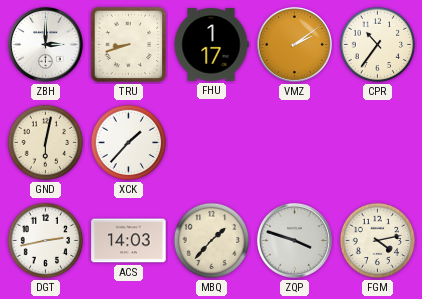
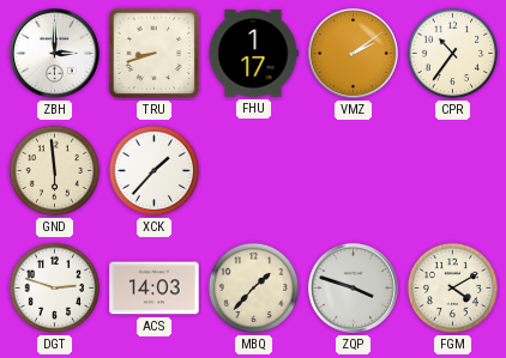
GND: 6:02 -> 5:59
DGT: 2:43 -> 2:48
FGM: 4:13 -> 4:10
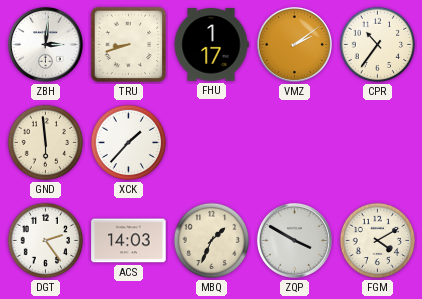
ZBH: 3:00 -> 3:01
DGT: 2:48 -> 2:24
MBQ: 1:37 -> 1:34
ZQP: 3:48 -> 3:50
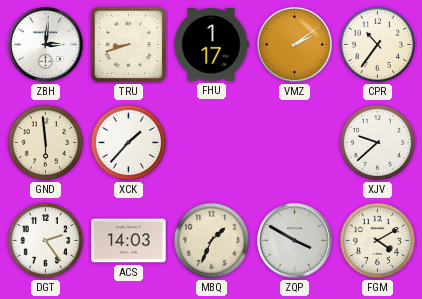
XJV: none -> 9:38
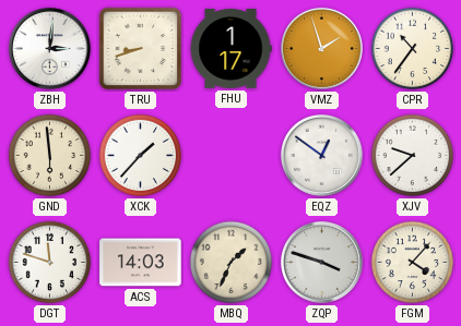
VMZ: 2:09 -> 1:57
EQZ: none -> 12:51
DGT: 2:24 -> 11:48
ZQP: 3:50 -> 3:48
FGM: 4:10 -> 4:07
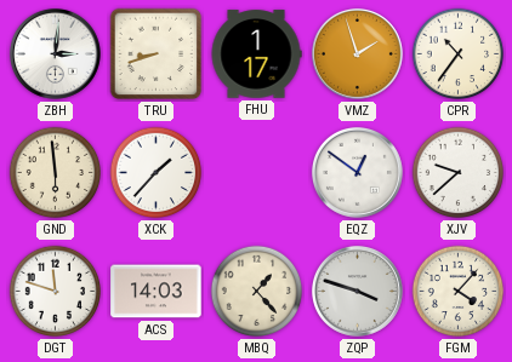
MBQ: 1:34 -> 1:23
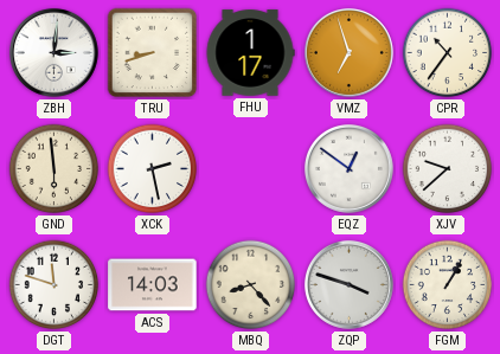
VMZ: 1:57 -> 6:57
XCK: 1:37 -> 2:28
MBQ: 1:23 -> 8:23
FGM: 4:07 -> 1:05
